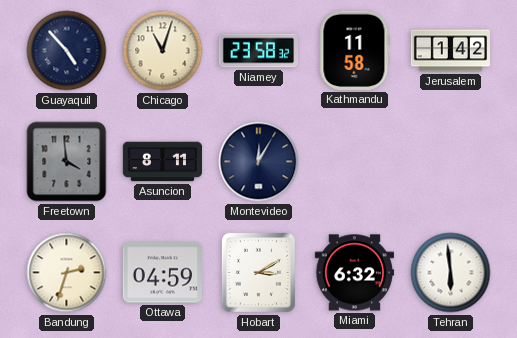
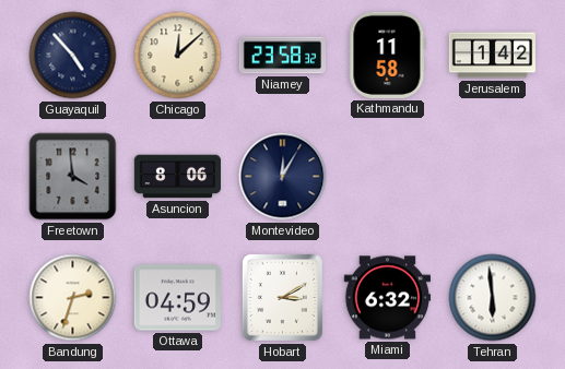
Chicago: 11:03 -> 12:08
Asuncion: 8:11 -> 8:06
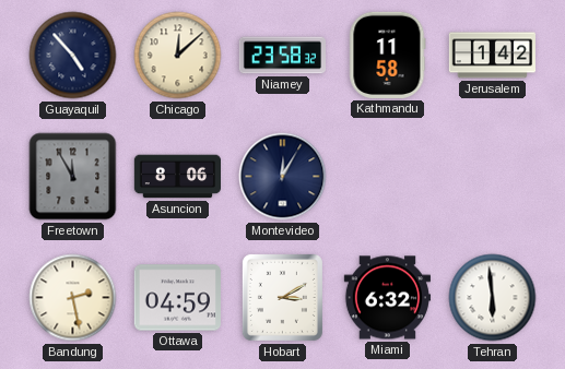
Freetown: 3:59 -> 11:55
Bandung: 2:33 -> 2:28
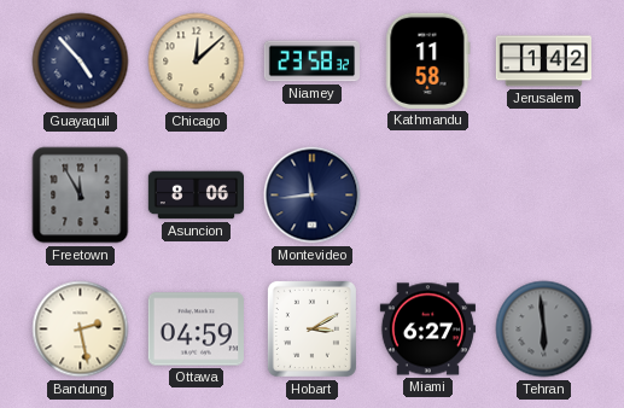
Montevideo: 12:05 -> 11:44
Miami: 6:32 -> 6:27
Tehran dial: white -> grey
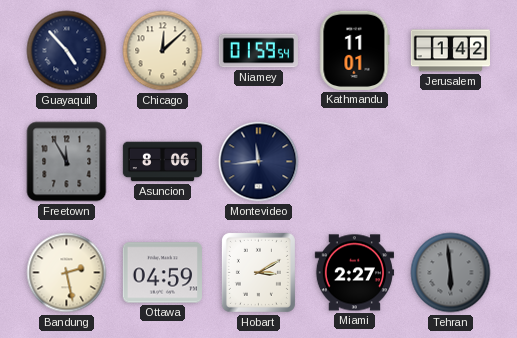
Niamey: 23:58 -> 01:59
Kathmandu: 11:58 -> 11:01
Miami: 6:27 -> 2:27
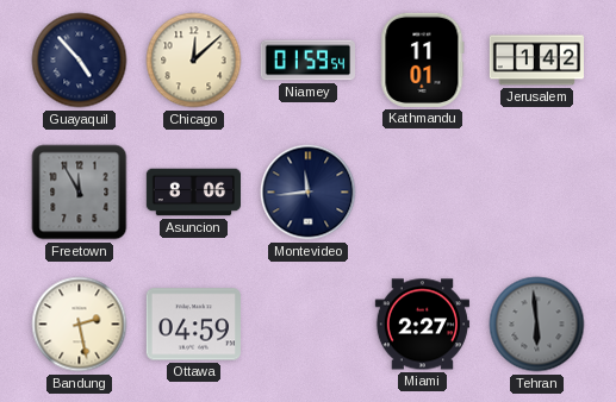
Hobart: 3:10 -> none
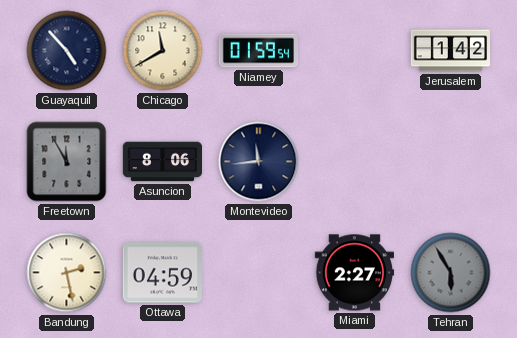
Chicago: 12:08 -> 11:40
Kathmandu: 11:01 -> none
Tehran: 5:59 -> 5:55
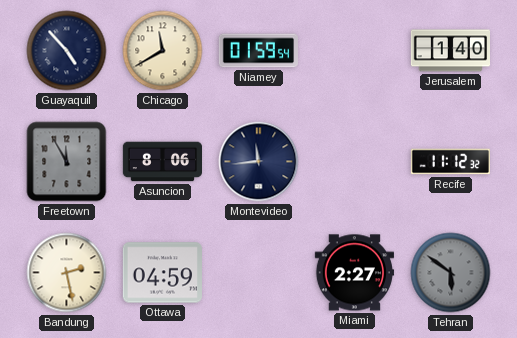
Jerusalem: 1:42 -> 1:40
Recife: none -> 11:12
Tehran: 5:55 -> 5:51
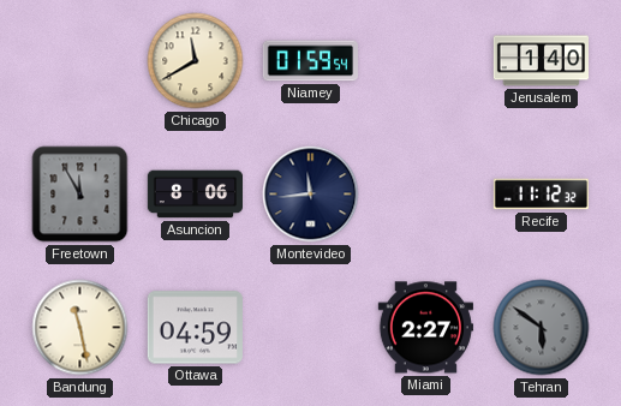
Guayaquil: 4:53 -> none
Bandung: 2:28 -> 11:28
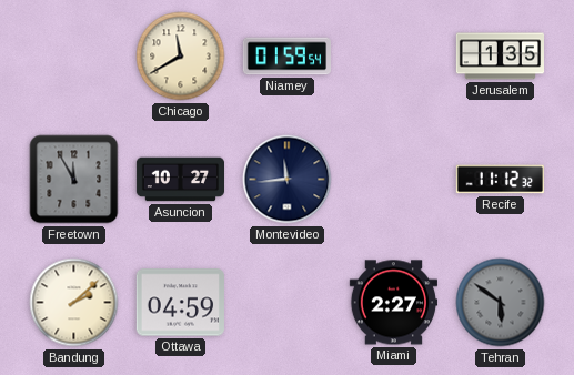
Jerusalem: 1:40 -> 1:35
Asuncion: 8:06 -> 10:27
Bandung: 11:28 -> 2:08
